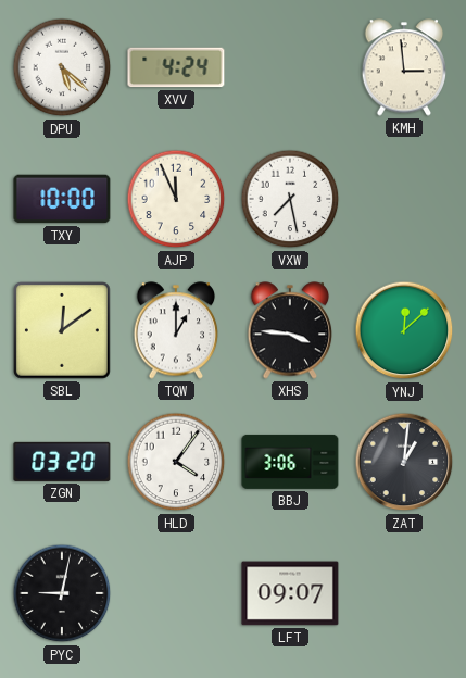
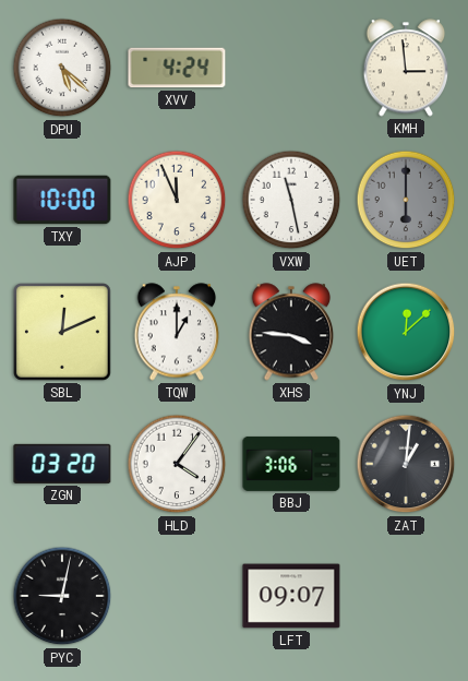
VXW: 7:28 -> 11:28
UET: none -> 6:00
SBL: 12:09 -> 12:11
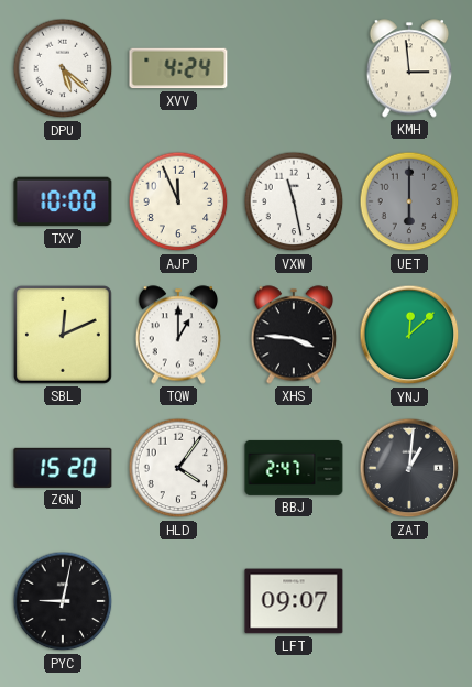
ZGN: 03:20 -> 15:20
BBJ: 3:06 -> 2:47
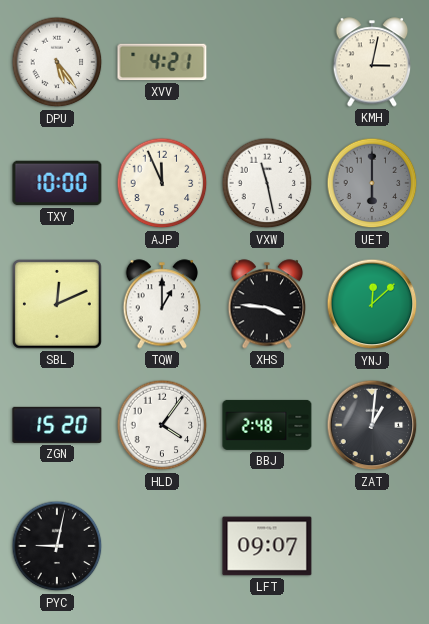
DPU: 5:22 -> 5:24
XVV: 4:24 -> 4:21
KMH: 2:59 -> 3:02
BBJ: 2:47 -> 2:48
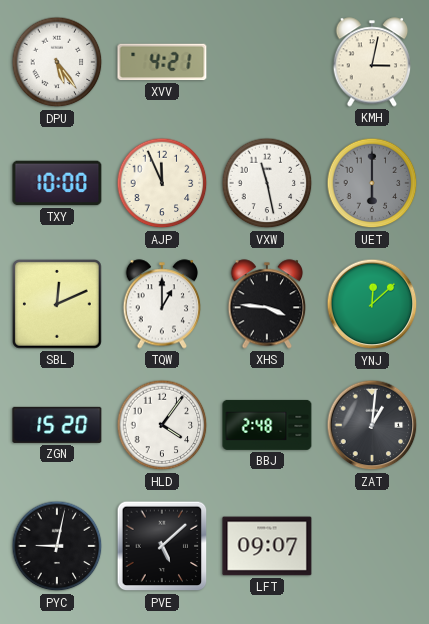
PVE: none -> 5:08
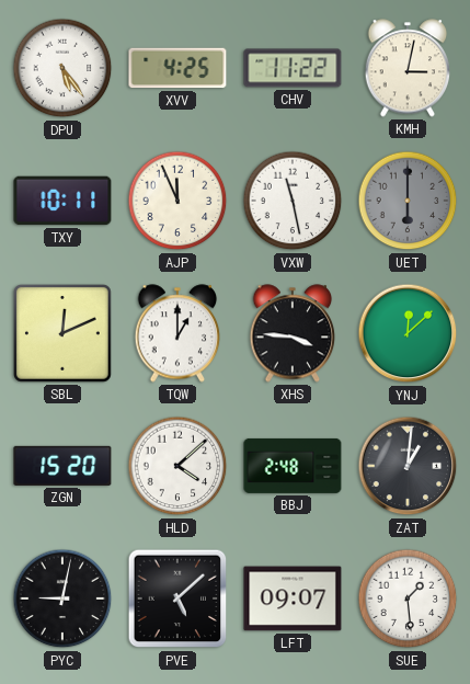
XVV: 4:21 -> 4:25
CHV: none -> 11:22
TXY: 10:00 -> 10:11
HLD: 4:06 -> 4:08
SUE: none -> 1:29
